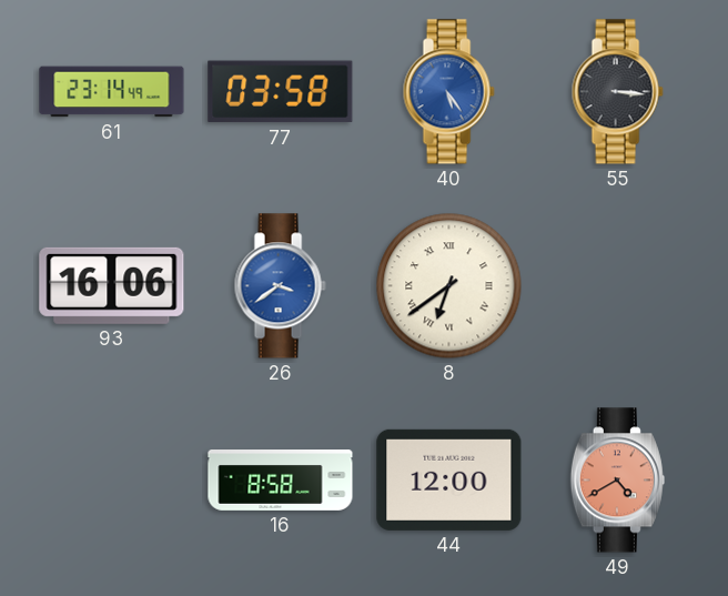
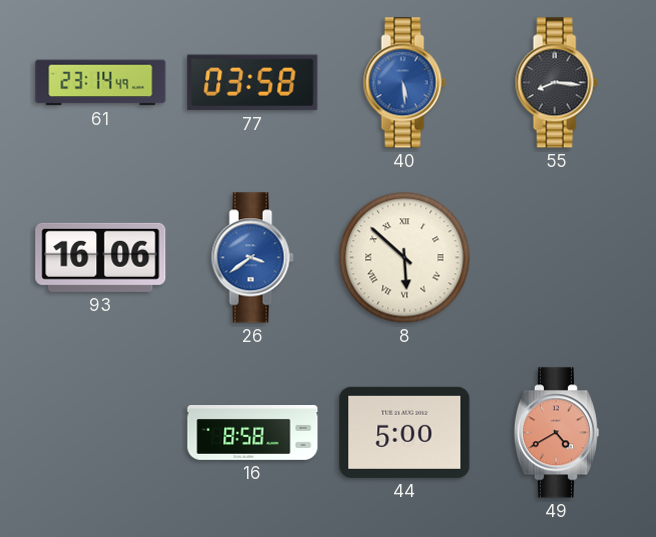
40: 5:24 -> 5:29
55: 3:16 -> 8:16
8: 6:39 -> 5:52
44: 12:00 -> 5:00
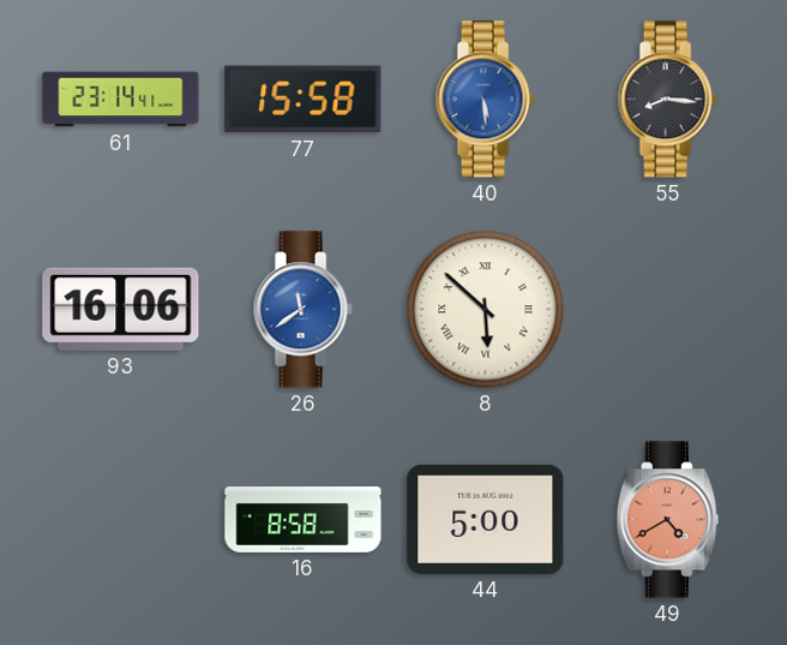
61: 23:14:49 -> 23:14:41
77: 03:58 -> 15:58
26: 3:39 -> 11:39
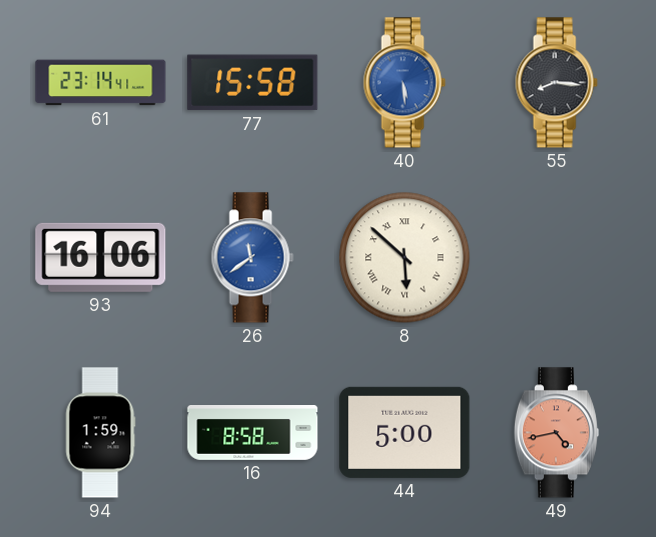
94: none -> 1:59
49: 4:40 -> 4:43
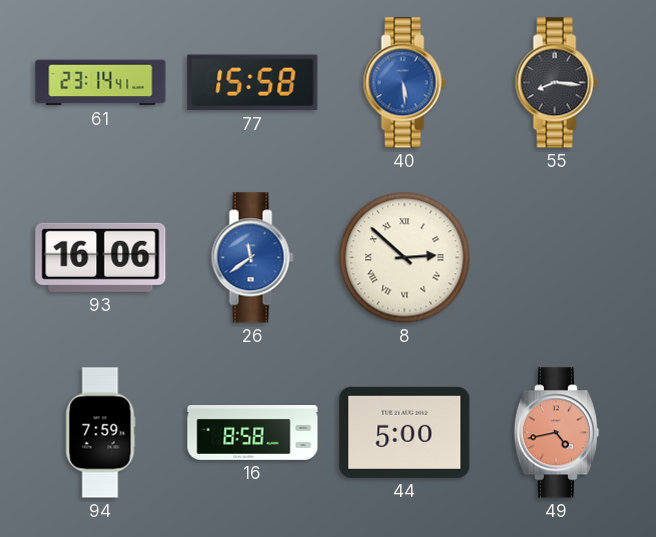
8: 5:52 -> 2:52
94: 1:59 -> 7:59
